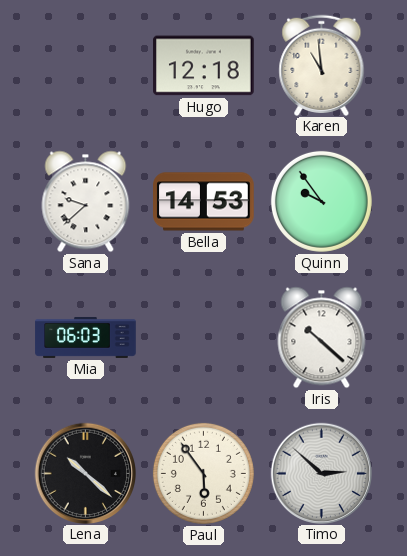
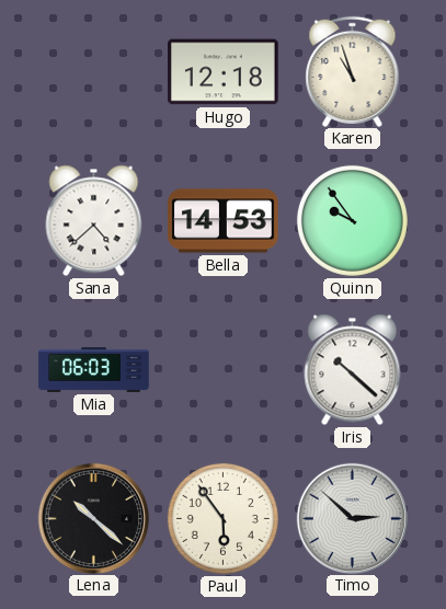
Karen: 10:59 -> 10:57
Sana: 9:38 -> 4:38
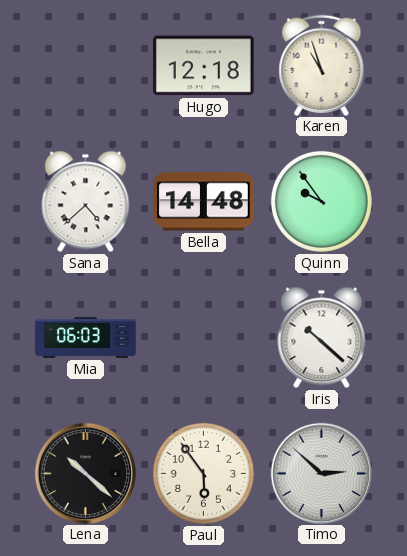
Bella: 14:53 -> 14:48
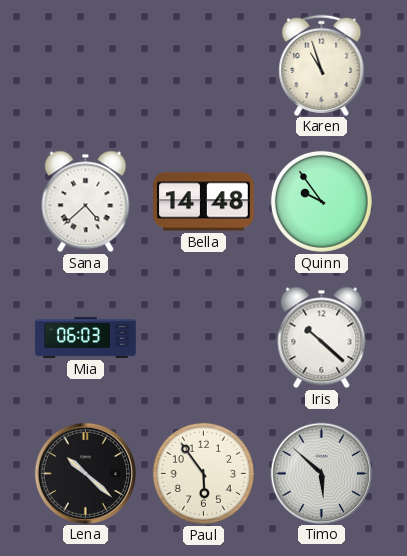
Hugo: 12:18 -> none
Timo: 2:52 -> 5:52
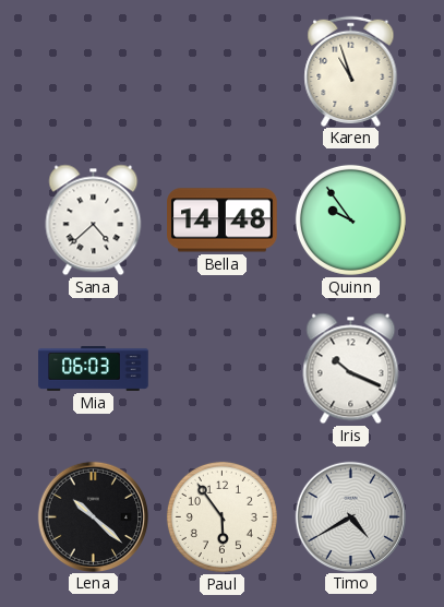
Iris: 10:22 -> 10:19
Timo: 5:52 -> 4:40
